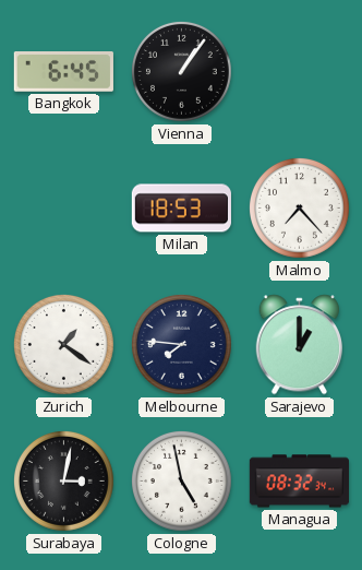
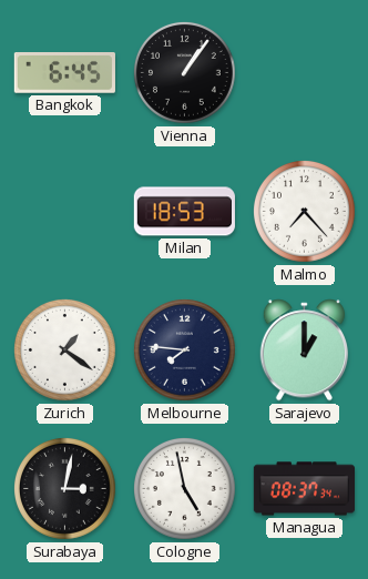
Managua: 08:32 -> 08:37
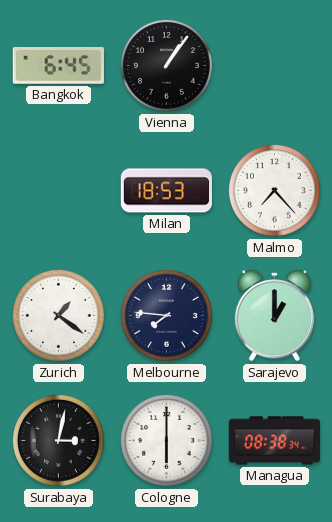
Cologne: 4:58 -> 6:00
Managua: 08:37 -> 08:38
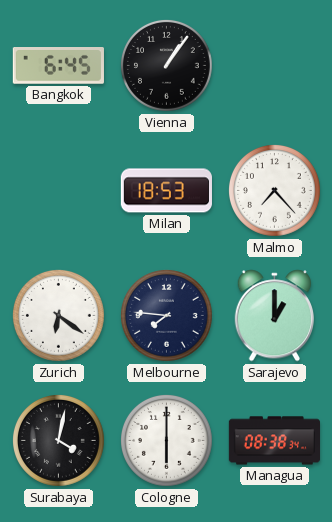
Zurich: 1:21 -> 6:21
Surabaya: 3:02 -> 4:02
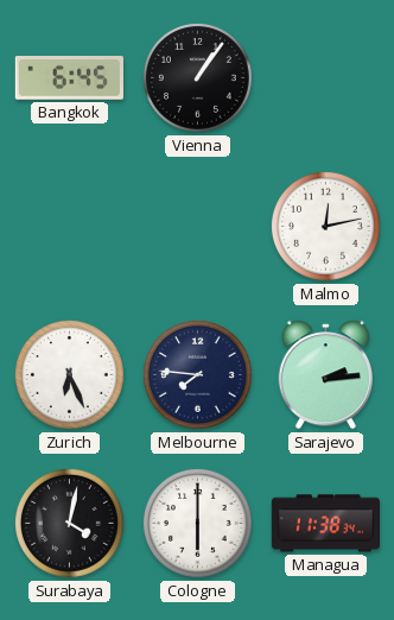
Milan: 18:53 -> none
Malmo: 7:23 -> 12:13
Zurich: 6:21 -> 6:26
Sarajevo: 1:00 -> 2:14
Managua: 08:38 -> 11:38
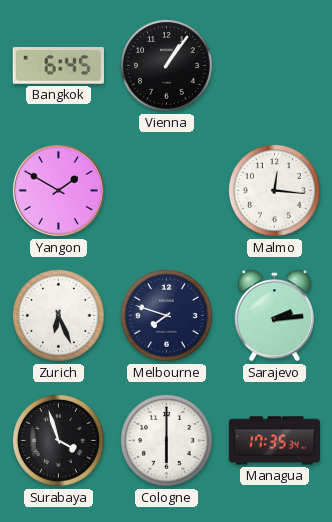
Yangon: none -> 1:50
Malmo: 12:13 -> 12:16
Melbourne: 7:46 -> 7:48
Surabaya: 4:02 -> 3:57
Managua: 11:38 -> 17:35
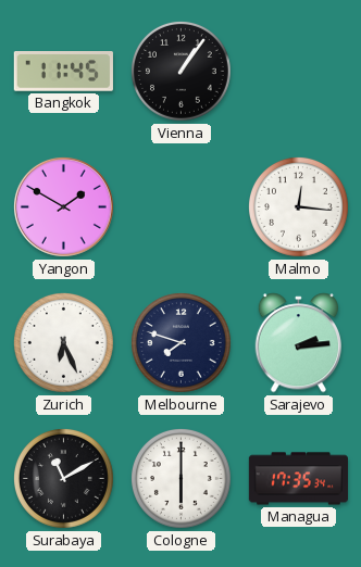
Bangkok: 6:45 -> 11:45
Surabaya: 3:57 -> 11:10
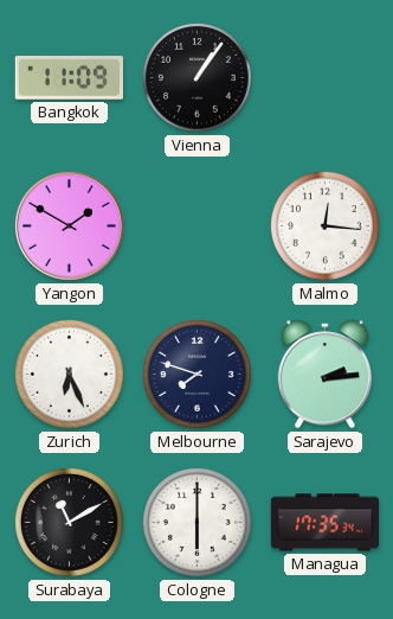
Bangkok: 11:45 -> 11:09
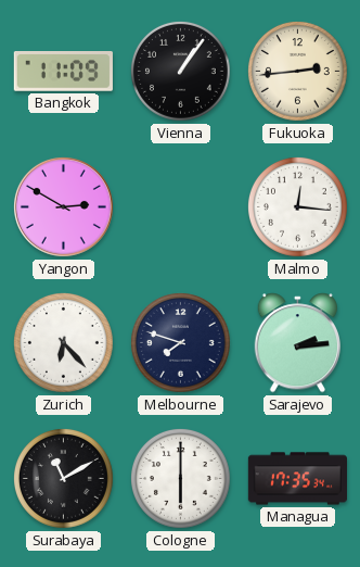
Fukuoka: none -> 2:44
Yangon: 1:50 -> 2:50
Zurich: 6:26 -> 6:23
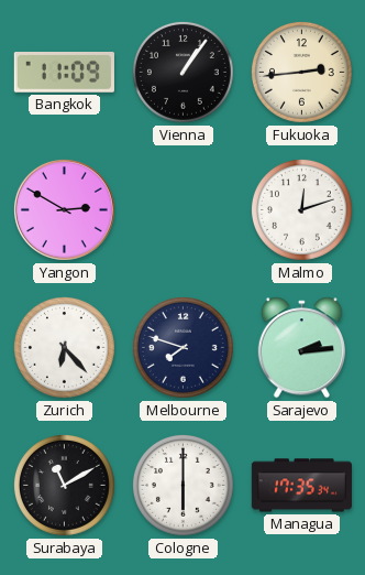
Malmo: 12:16 -> 12:12
